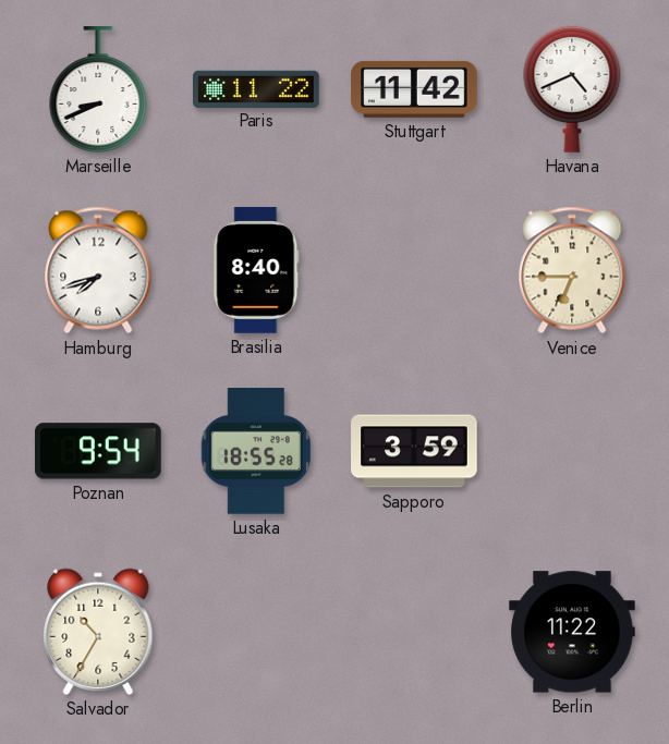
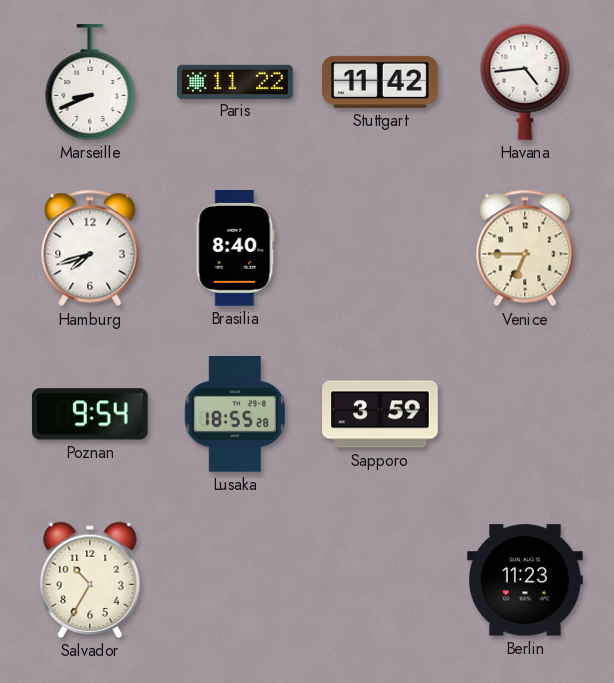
Havana: 4:41 -> 4:44
Berlin: 11:22 -> 11:23
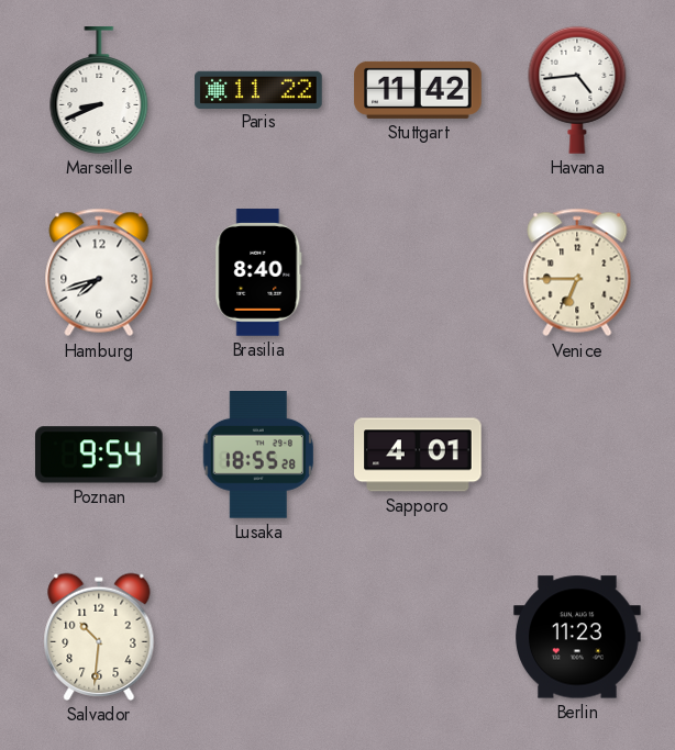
Sapporo: 3:59 -> 4:01
Salvador: 10:35 -> 10:31
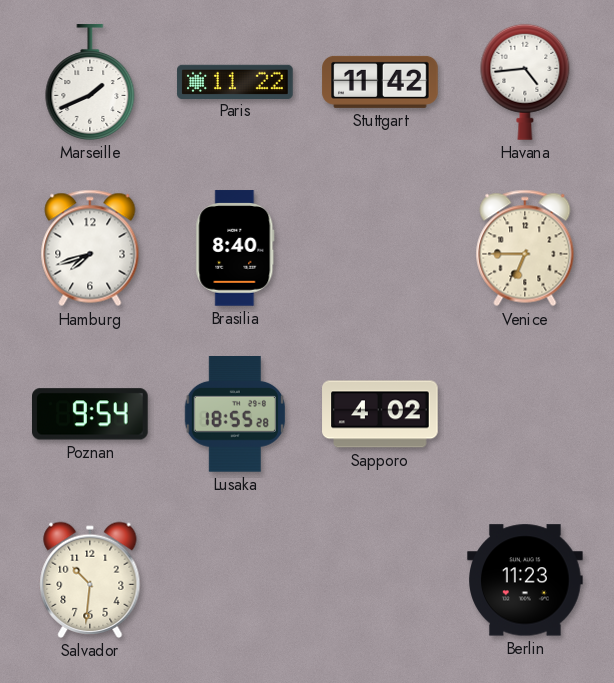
Marseille: 8:41 -> 1:41
Sapporo: 4:01 -> 4:02
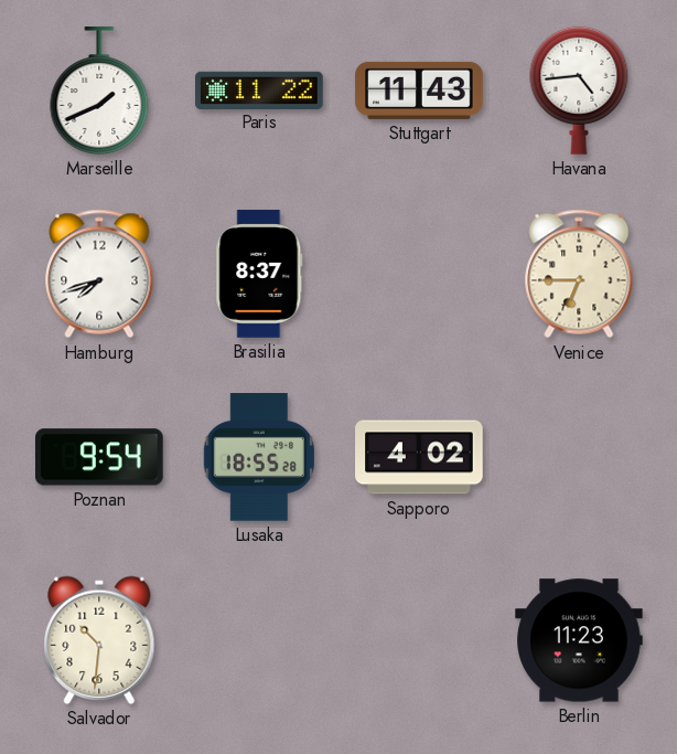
Stuttgart: 11:42 -> 11:43
Brasilia: 8:40 -> 8:37
